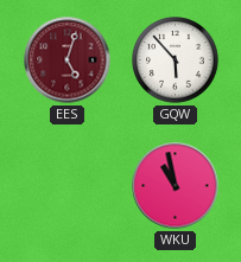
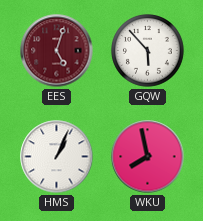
HMS: none -> 1:04
WKU: 10:58 -> 7:58
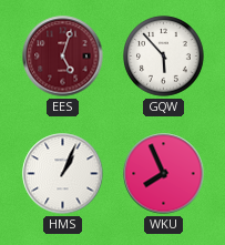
WKU: 7:58 -> 7:56
